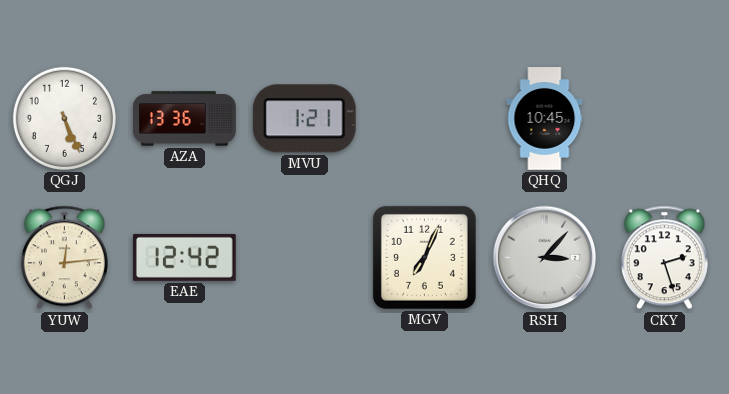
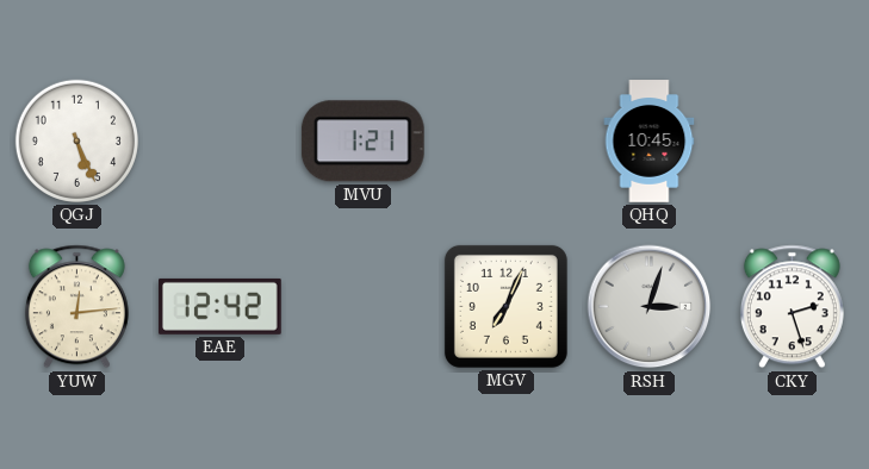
AZA: 13:36 -> none
RSH: 3:07 -> 3:03
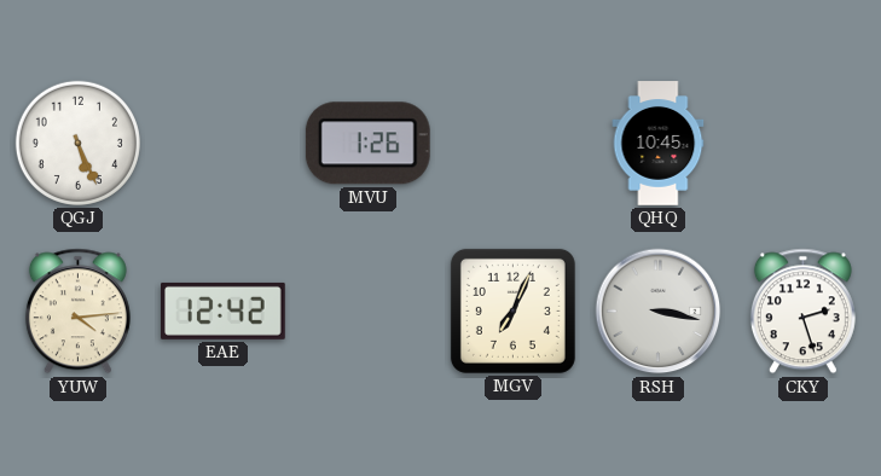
MVU: 1:21 -> 1:26
YUW: 12:14 -> 4:14
RSH: 3:03 -> 3:17
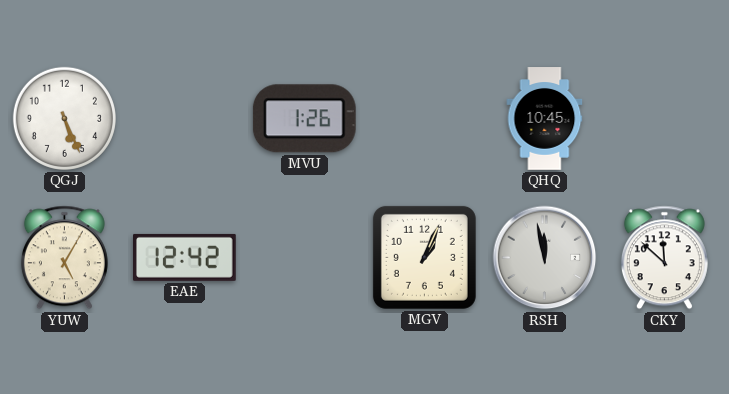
YUW: 4:14 -> 5:05
MGV: 7:04 -> 1:04
RSH: 3:17 -> 11:58
CKY: 2:27 -> 11:52
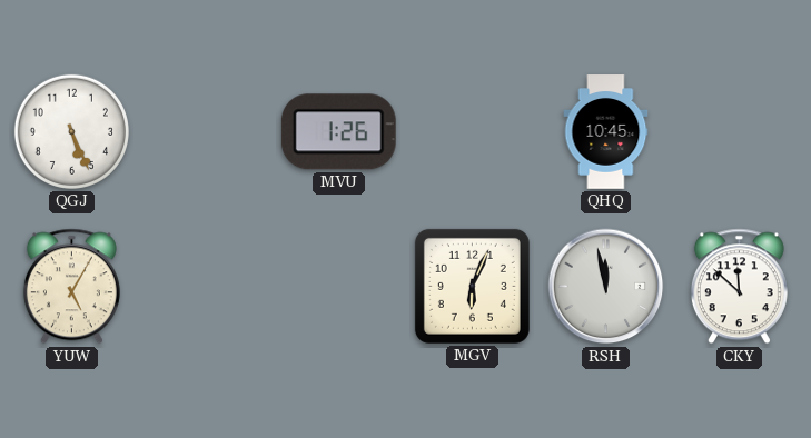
EAE: 12:42 -> none
MGV: 1:04 -> 6:04
